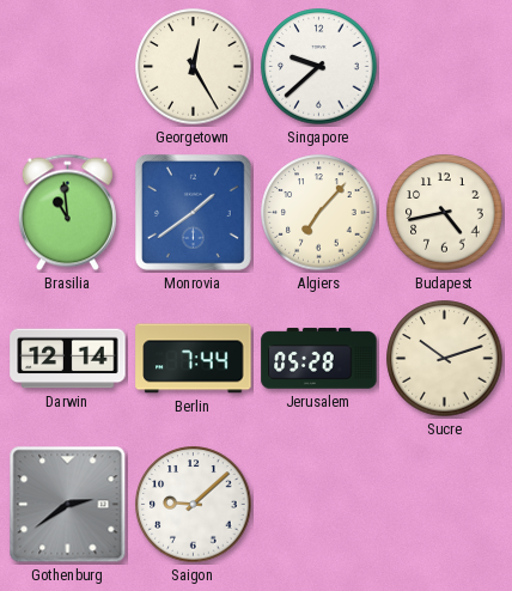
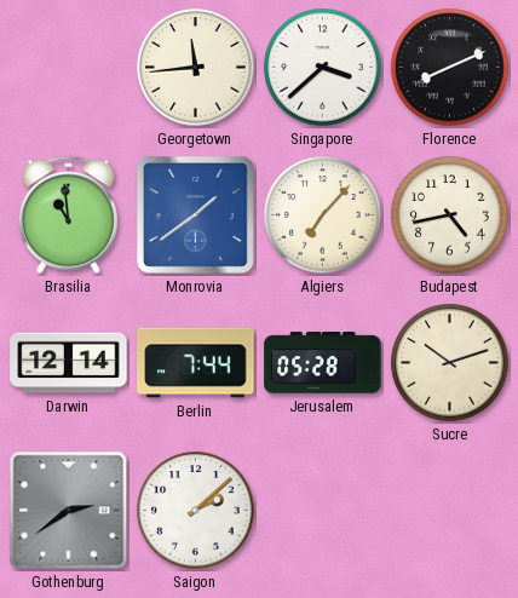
Georgetown: 12:25 -> 11:44
Singapore: 9:38 -> 3:38
Florence: none -> 8:11
Saigon: 9:08 -> 2:08
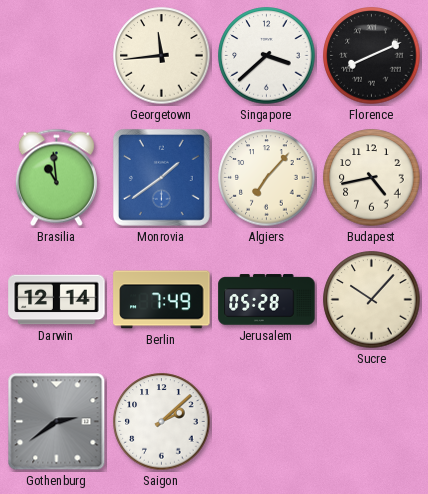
Berlin: 7:44 -> 7:49
Sucre: 10:12 -> 10:07
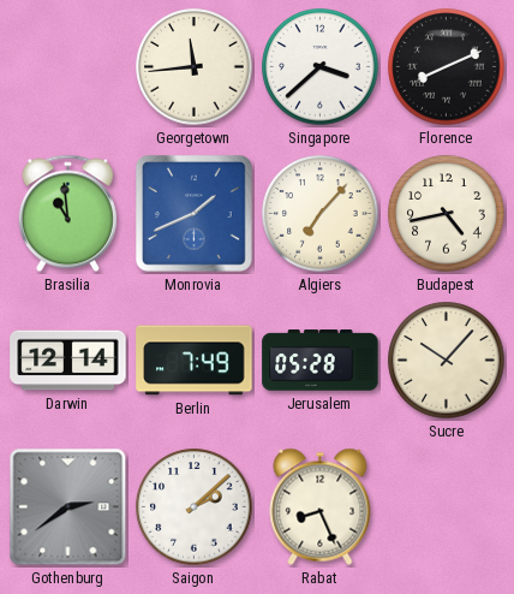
Monrovia: 1:39 -> 1:41
Rabat: none -> 8:26
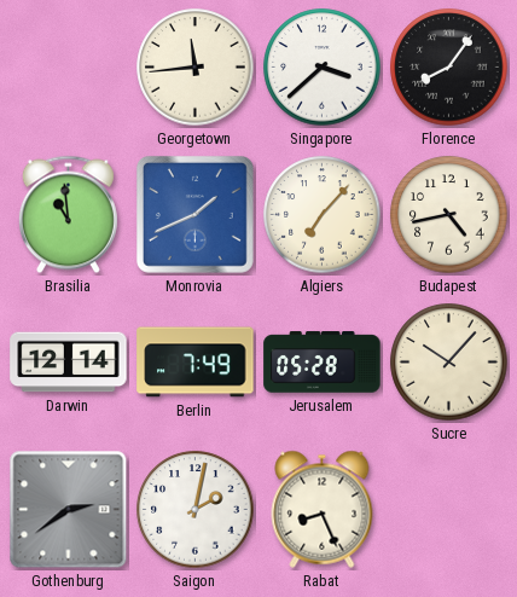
Florence: 8:11 -> 8:06
Saigon: 2:08 -> 2:02
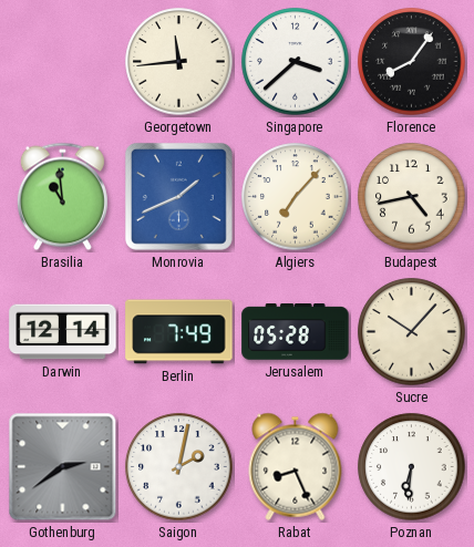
Poznan: none -> 6:31
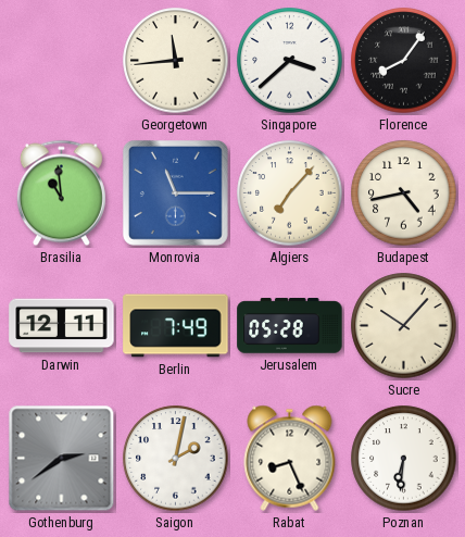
Monrovia: 1:41 -> 11:15
Darwin: 12:14 -> 12:11
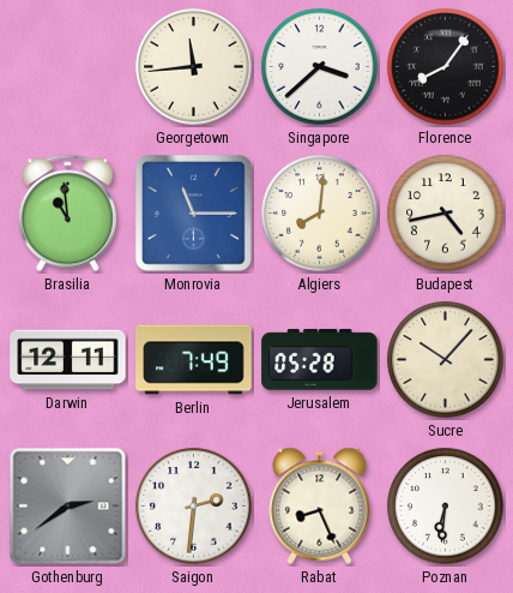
Algiers: 7:07 -> 8:01
Saigon: 2:02 -> 2:31
